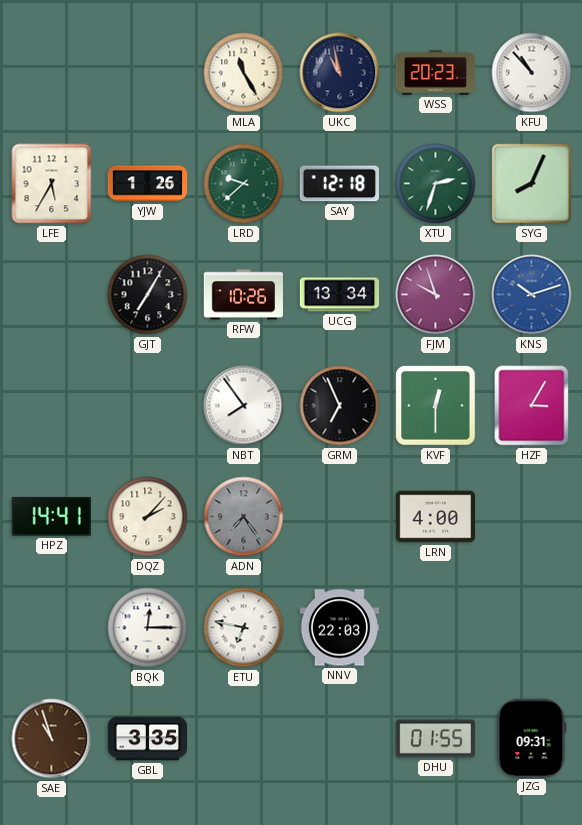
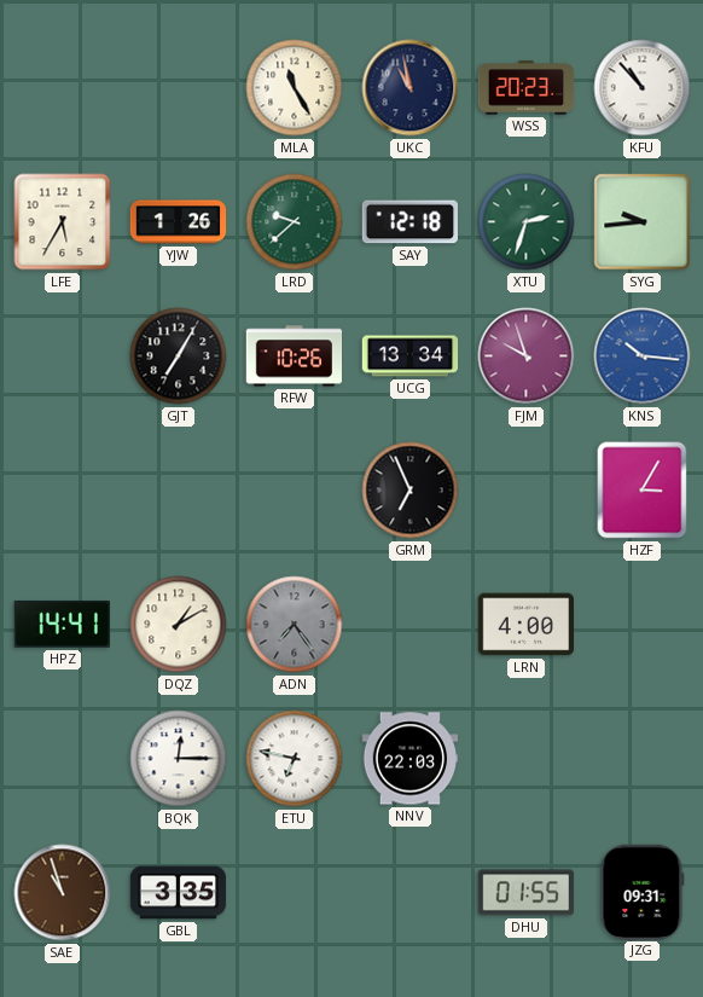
SYG: 8:04 -> 9:44
KNS: 10:12 -> 10:16
NBT: 7:54 -> none
KVF: 12:30 -> none
DQZ: 2:07 -> 1:10
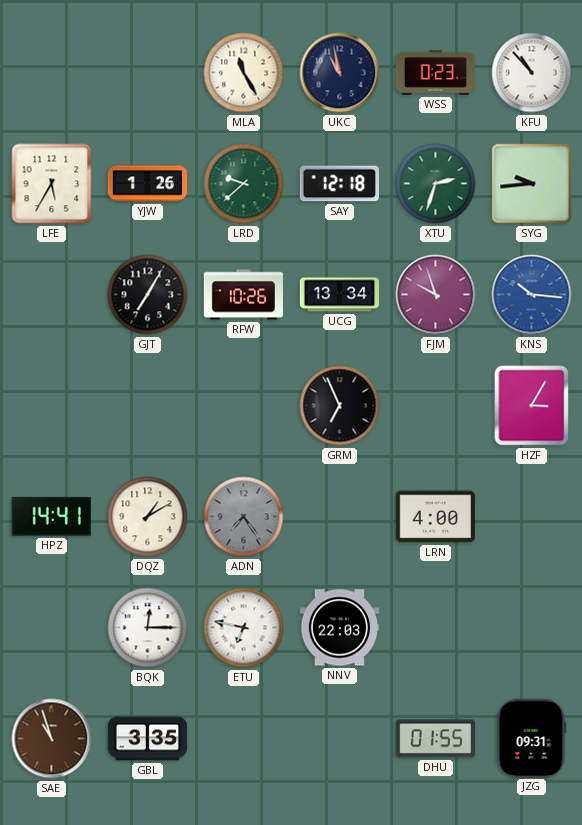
WSS: 20:23 -> 0:23
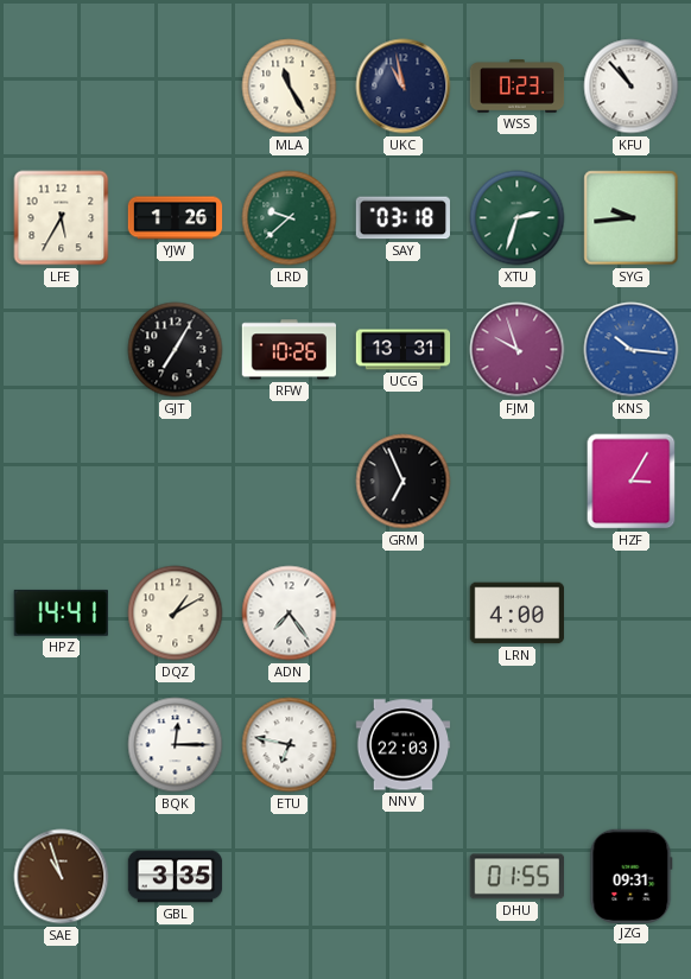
SAY: 12:18 -> 03:18
UCG: 13:34 -> 13:31
ADN dial: grey -> white
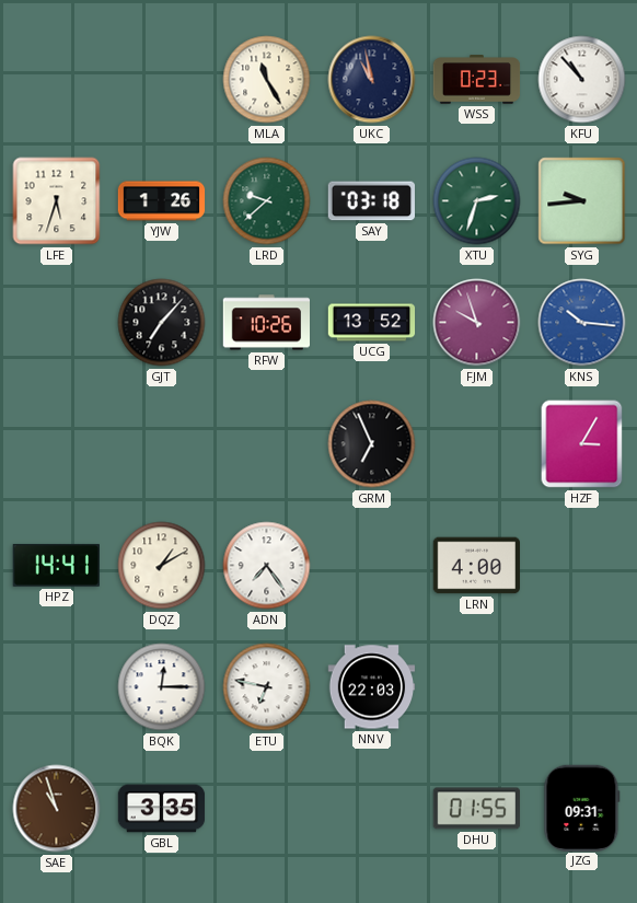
LFE: 5:35 -> 5:33
GJT: 7:05 -> 7:07
UCG: 13:31 -> 13:52
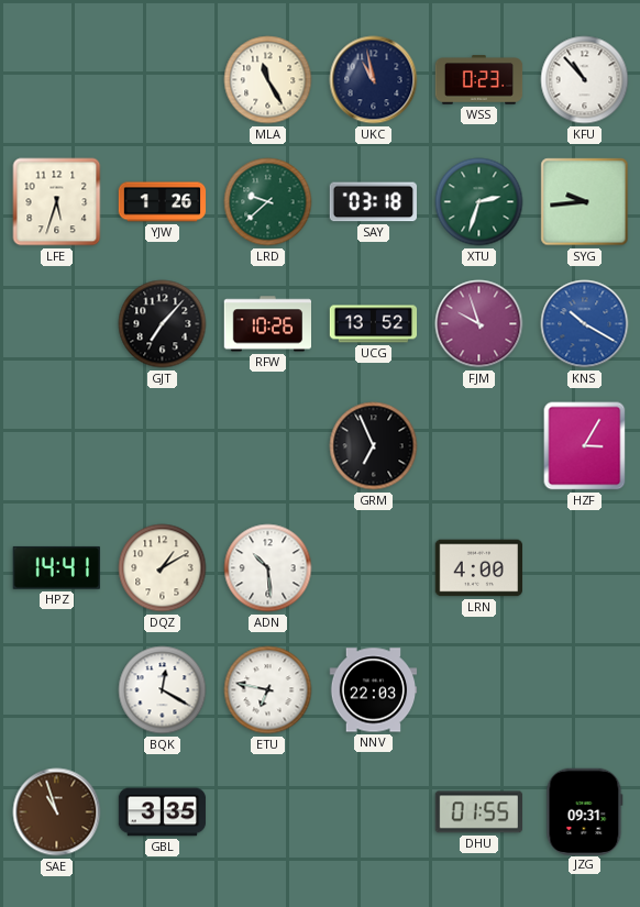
KNS: 10:16 -> 10:20
ADN: 7:24 -> 10:29
BQK: 12:15 -> 12:20
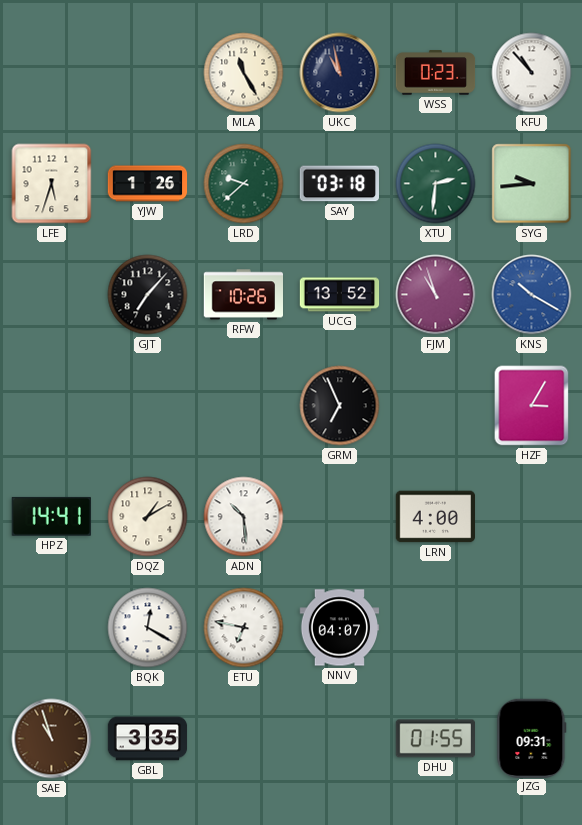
XTU: 2:33 -> 2:31
FJM: 9:57 -> 10:57
NNV: 22:03 -> 04:07
